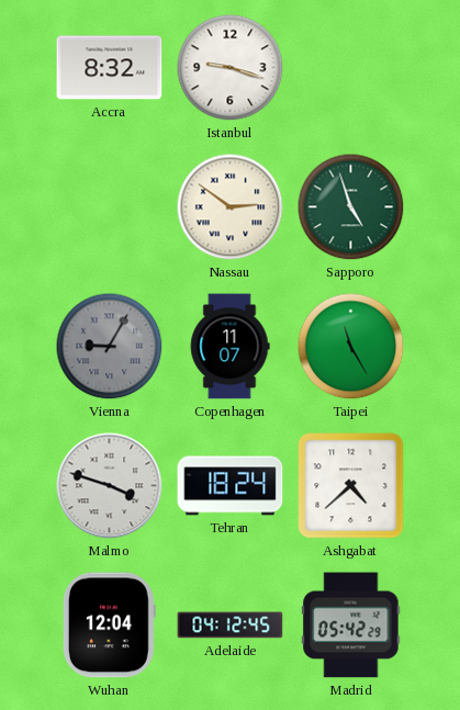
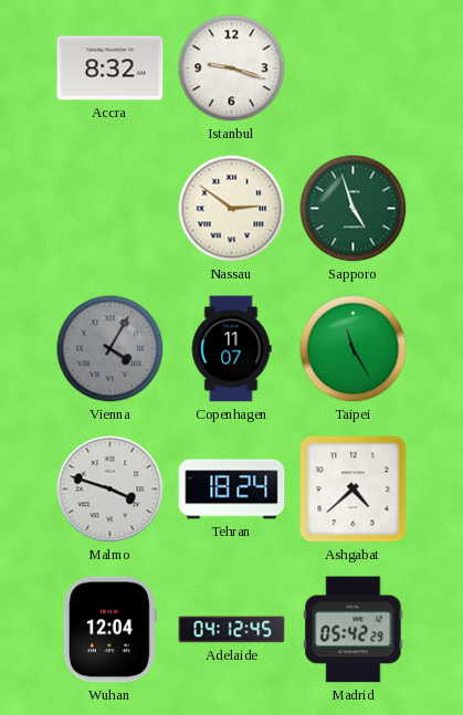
Vienna: 9:05 -> 4:05
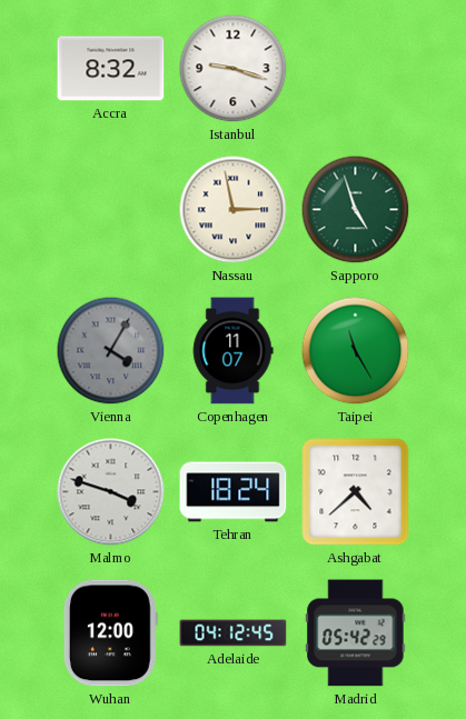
Nassau: 2:51 -> 2:58
Wuhan: 12:04 -> 12:00
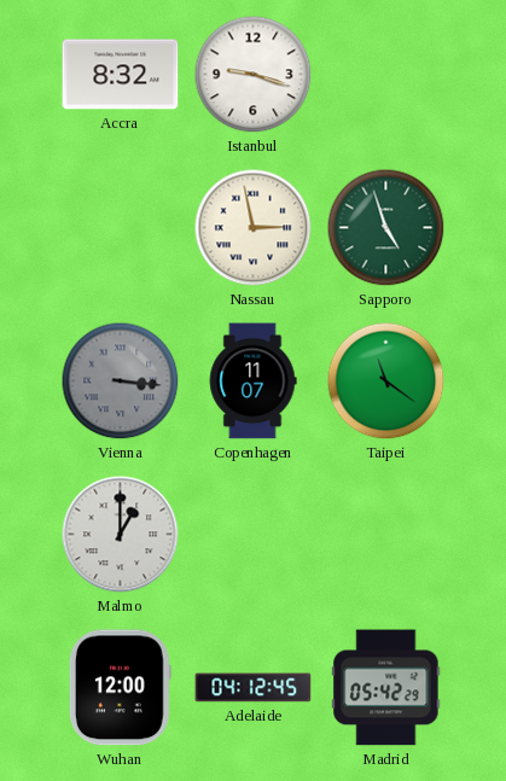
Vienna: 4:05 -> 3:16
Taipei: 11:25 -> 11:21
Malmo: 3:48 -> 1:00
Tehran: 18:24 -> none
Ashgabat: 4:38 -> none
